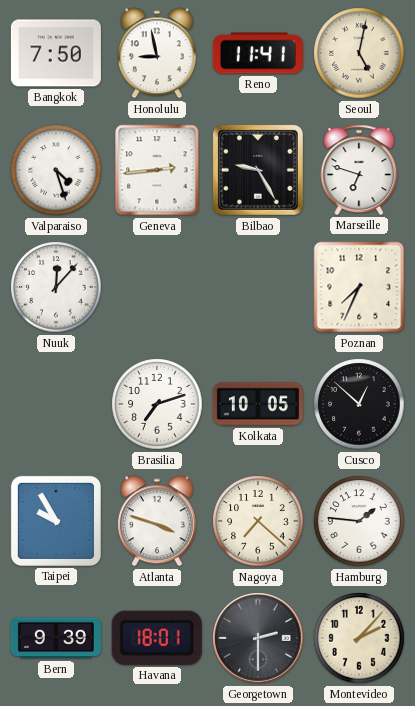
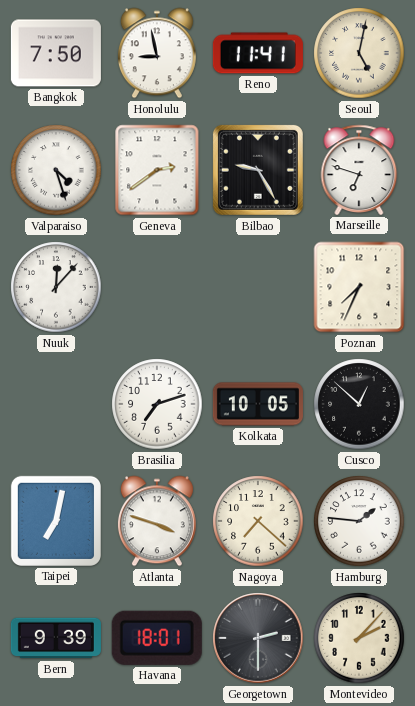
Geneva: 2:44 -> 2:39
Taipei: 9:55 -> 7:02
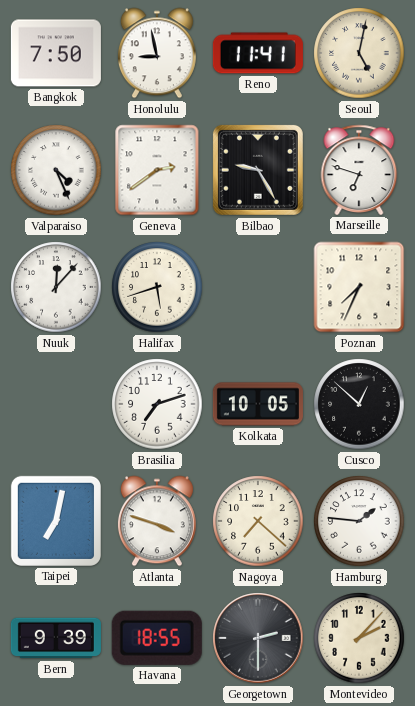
Valparaiso: 4:27 -> 4:26
Halifax: none -> 5:42
Havana: 18:01 -> 18:55
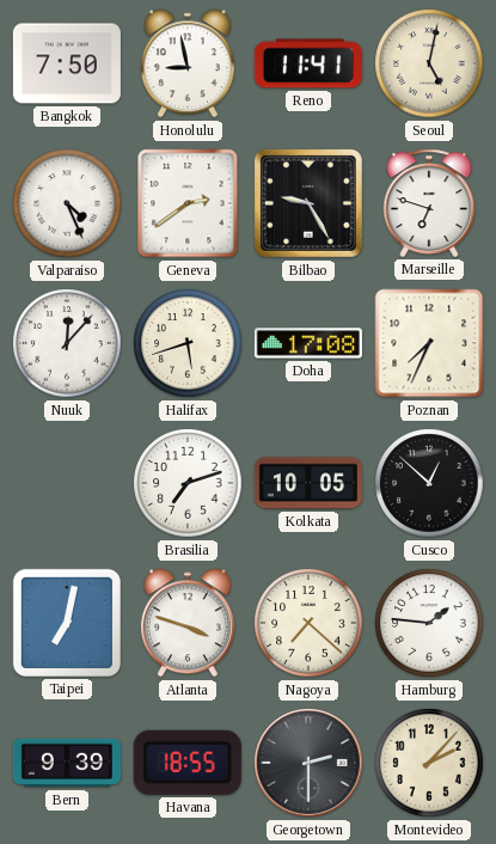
Doha: none -> 17:08
